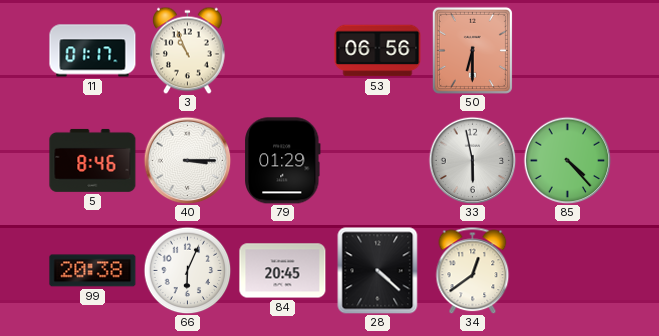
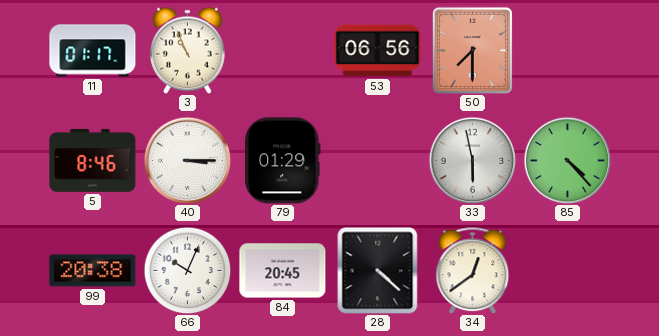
50: 6:30 -> 7:30
66: 6:04 -> 10:04
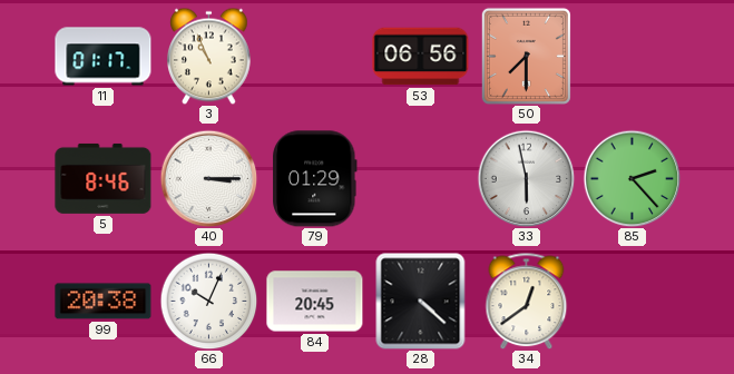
85: 4:23 -> 2:23
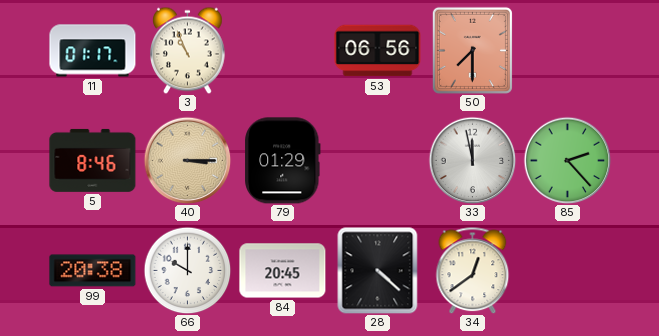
40 dial: white -> champagne
33: 5:58 -> 11:58
66: 10:04 -> 10:00
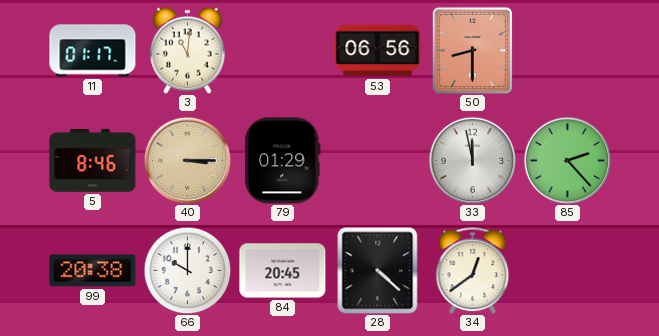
3: 10:56 -> 11:01
50: 7:30 -> 8:30
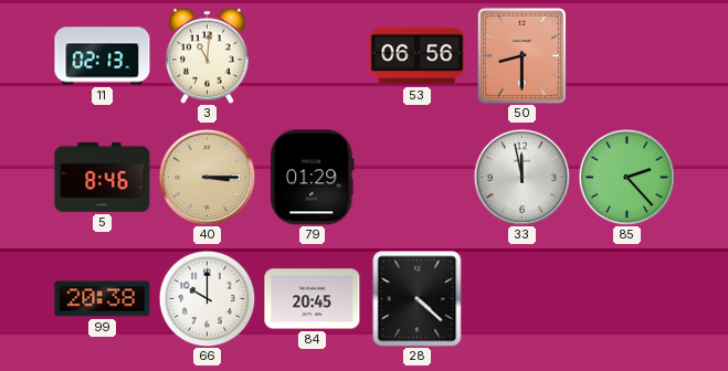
11: 01:17 -> 02:13
34: 12:39 -> none
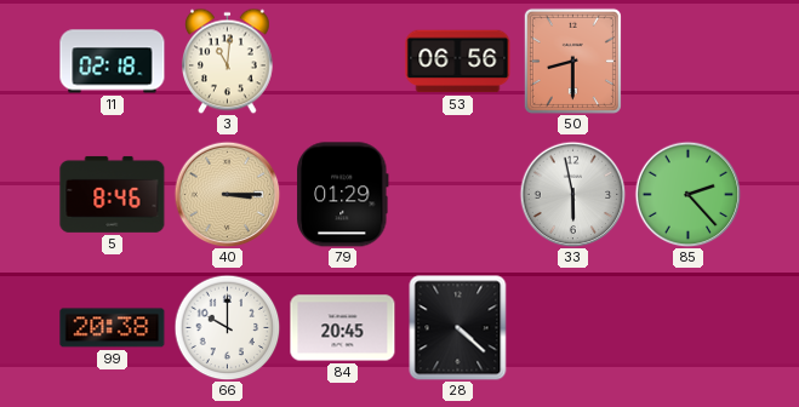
11: 02:13 -> 02:18
33: 11:58 -> 5:58
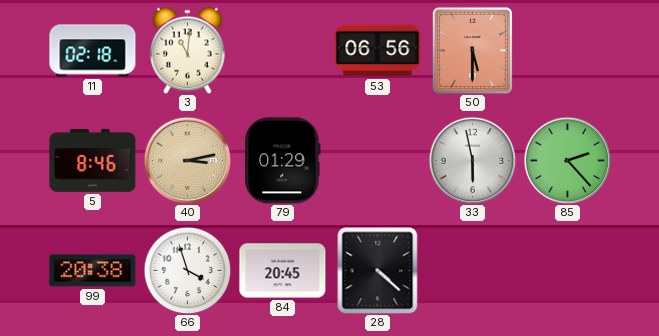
50: 8:30 -> 5:30
40: 3:15 -> 3:13
66: 10:00 -> 3:57
